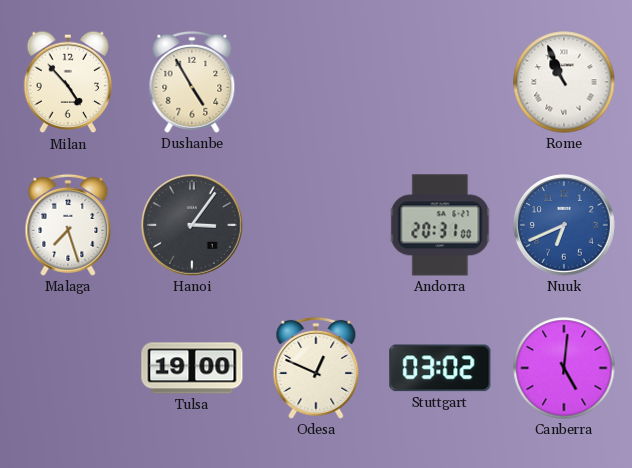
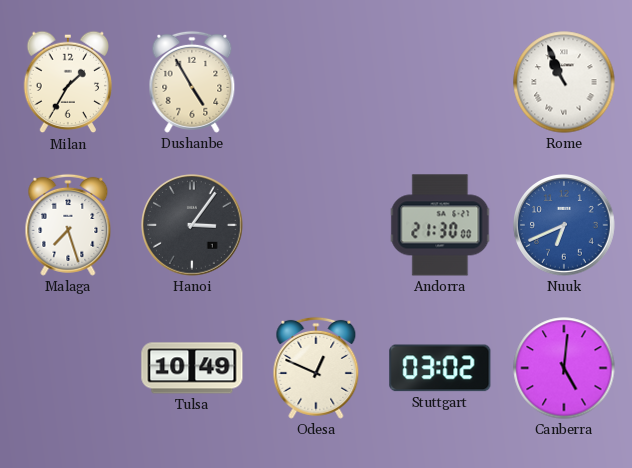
Milan: 4:53 -> 1:35
Andorra: 20:31 -> 21:30
Tulsa: 19:00 -> 10:49
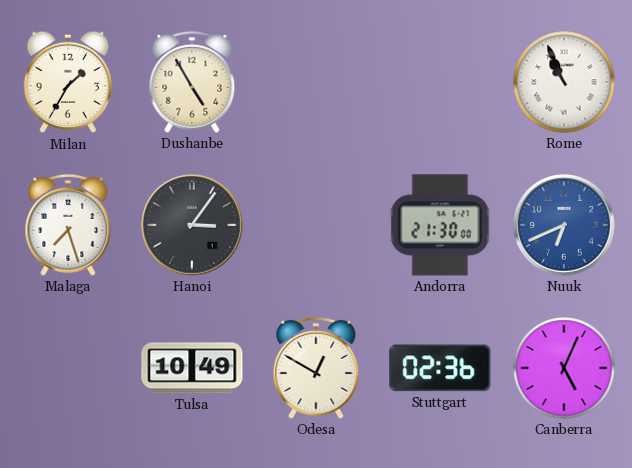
Odesa: 12:49 -> 12:50
Stuttgart: 03:02 -> 02:36
Canberra: 5:01 -> 5:04
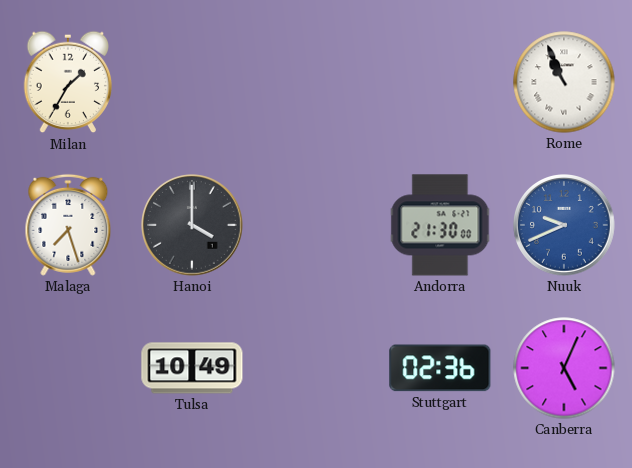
Dushanbe: 4:55 -> none
Hanoi: 3:06 -> 4:00
Nuuk: 6:41 -> 9:41
Odesa: 12:50 -> none
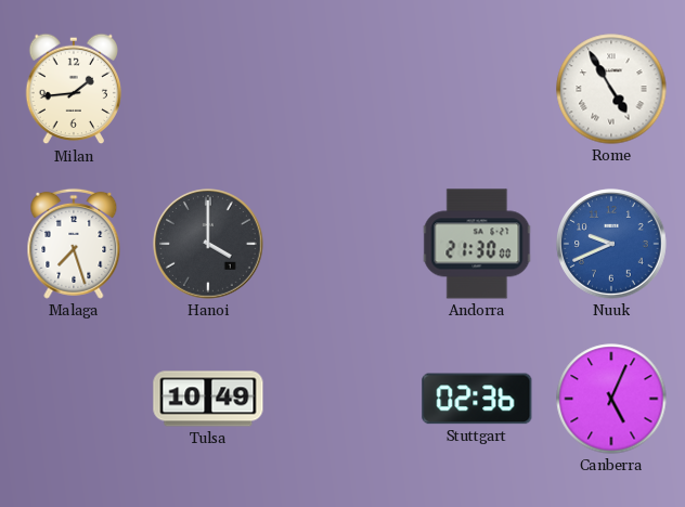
Milan: 1:35 -> 1:44
Rome: 10:56 -> 4:55
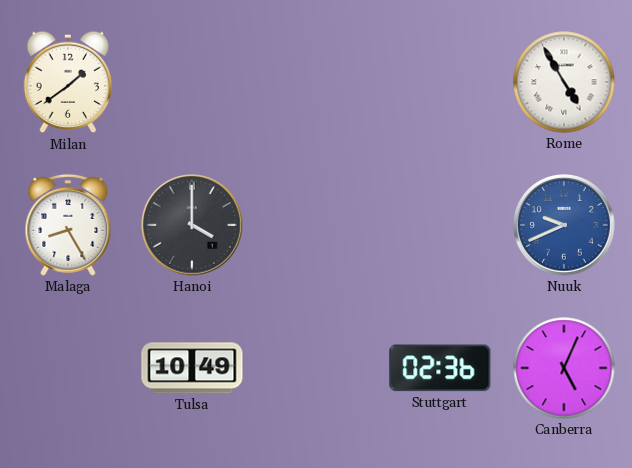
Milan: 1:44 -> 1:39
Malaga: 7:27 -> 8:25
Andorra: 21:30 -> none
